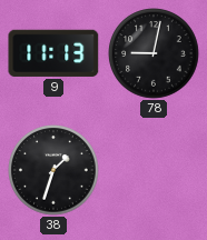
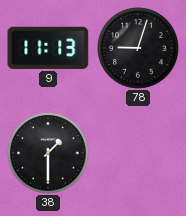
78: 9:02 -> 9:03
38: 1:33 -> 1:30
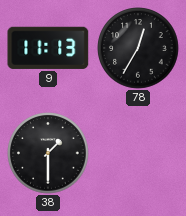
78: 9:03 -> 12:35
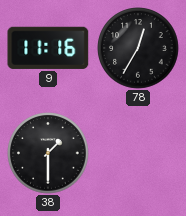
9: 11:13 -> 11:16
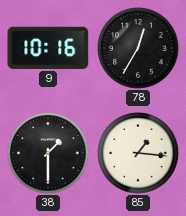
9: 11:16 -> 10:16
85: none -> 1:16
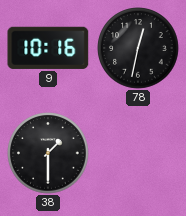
78: 12:35 -> 12:32
85: 1:16 -> none
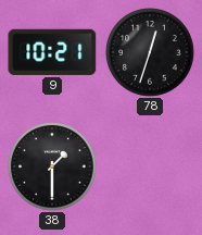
9: 10:16 -> 10:21
78: 12:32 -> 12:33
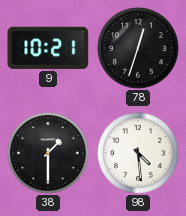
98: none -> 4:29
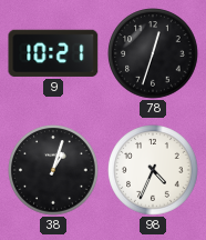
38: 1:30 -> 1:03
98: 4:29 -> 4:34
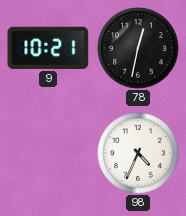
78: 12:33 -> 12:32
38: 1:03 -> none
